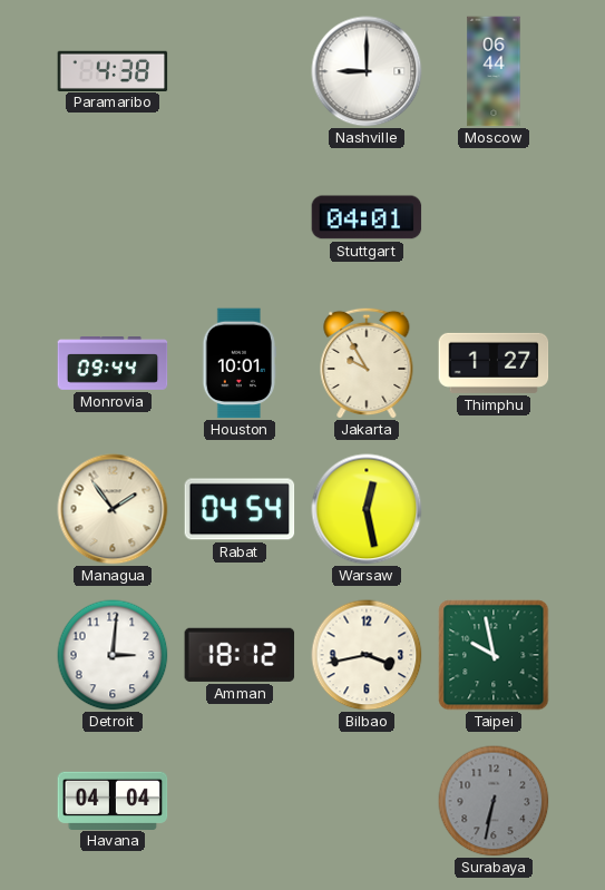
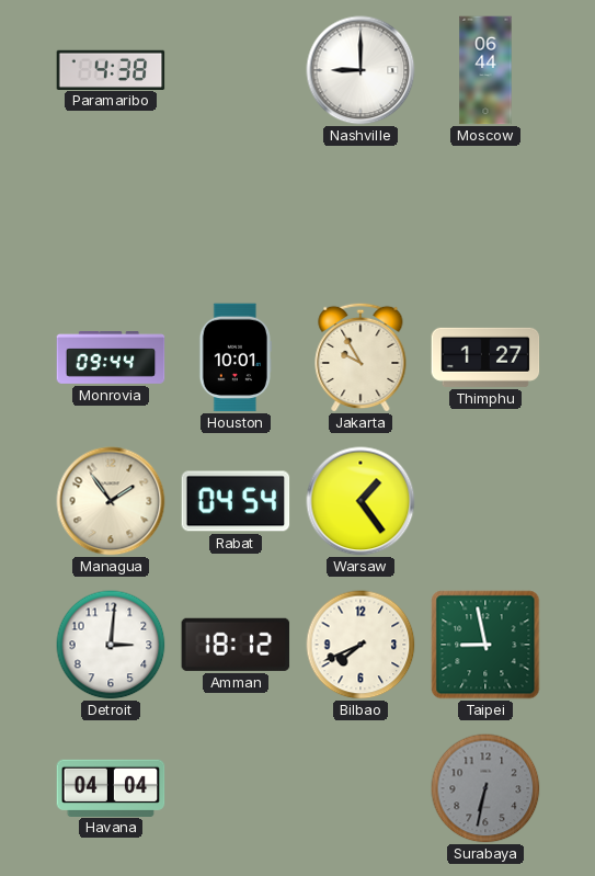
Stuttgart: 04:01 -> none
Warsaw: 12:28 -> 1:24
Bilbao: 3:43 -> 7:41
Taipei: 9:58 -> 8:58
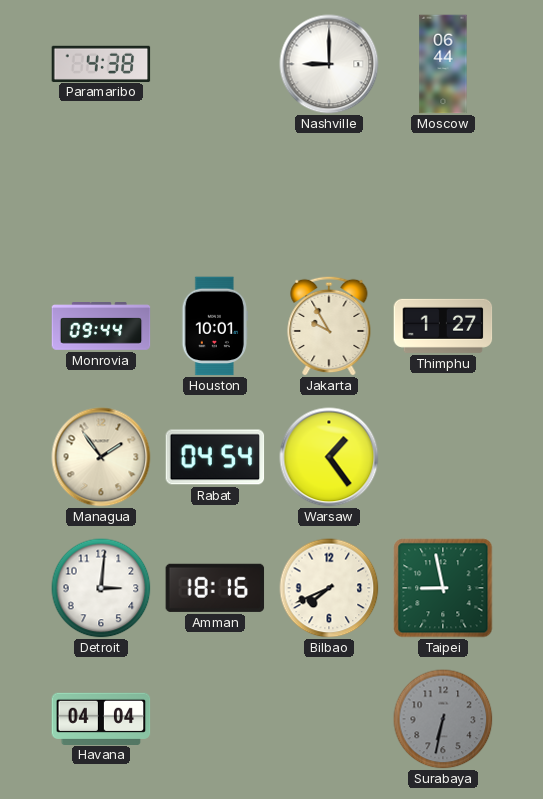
Amman: 18:12 -> 18:16
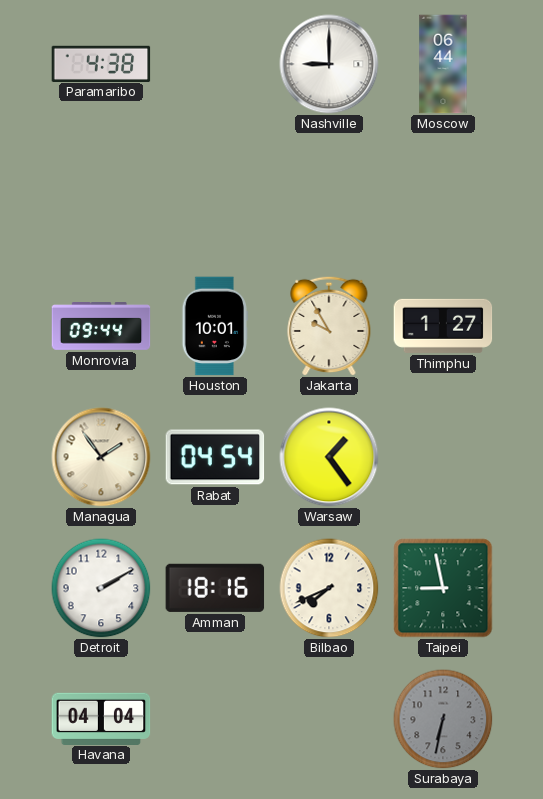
Detroit: 3:01 -> 2:10
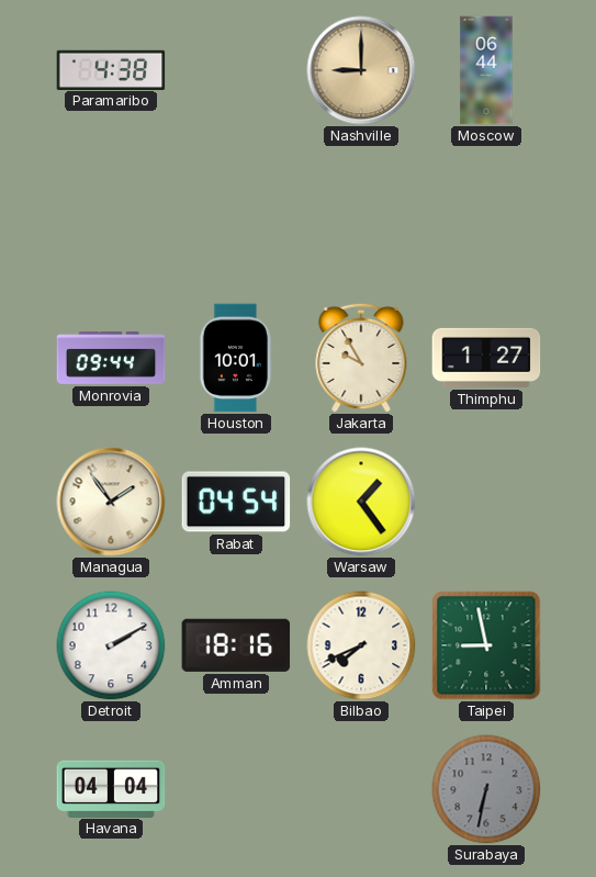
Nashville dial: white -> champagne
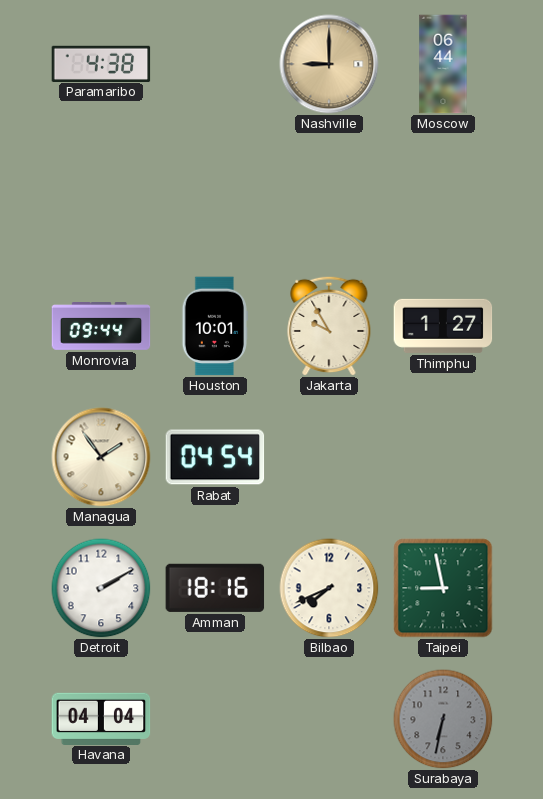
Warsaw: 1:24 -> none
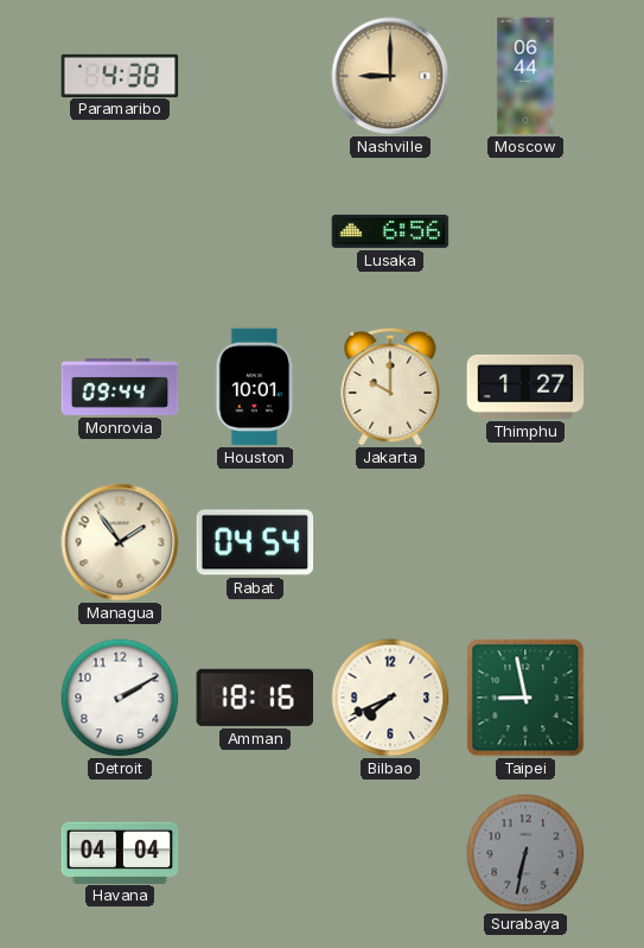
Lusaka: none -> 6:56
Jakarta: 9:55 -> 10:00
